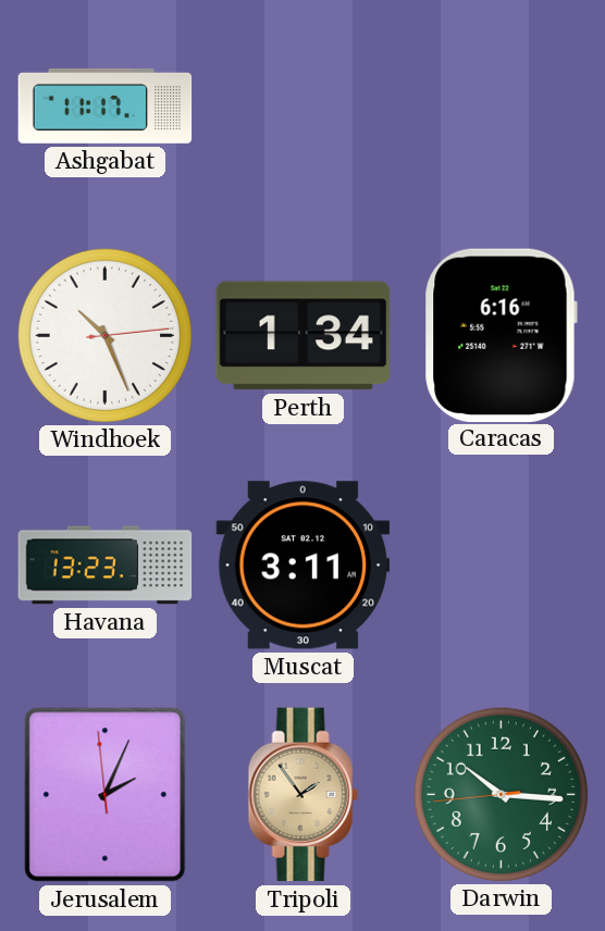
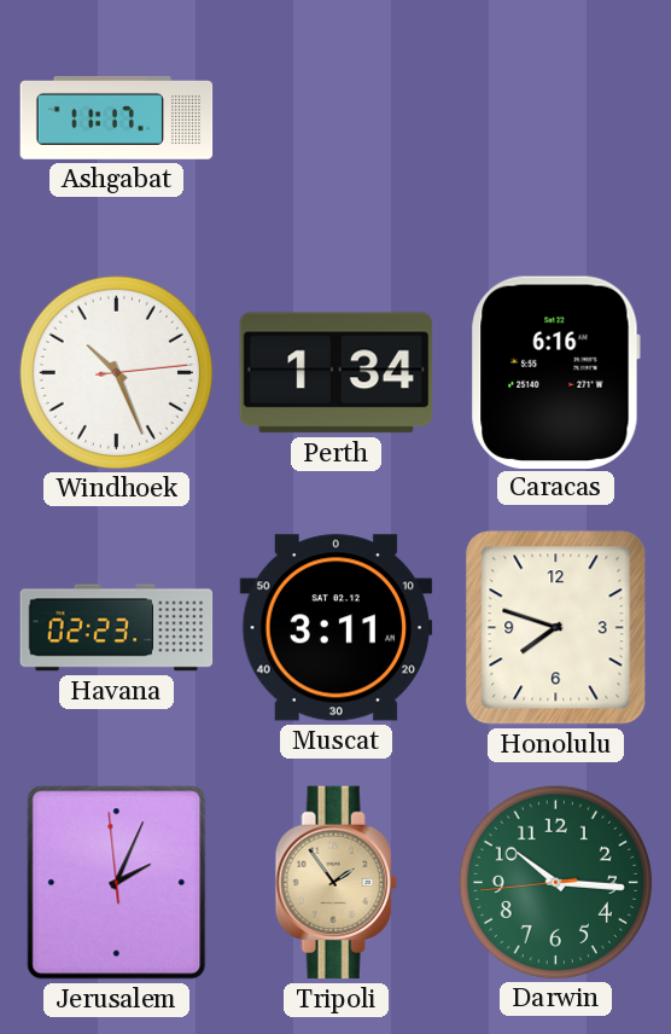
Havana: 13:23 -> 02:23
Honolulu: none -> 7:48
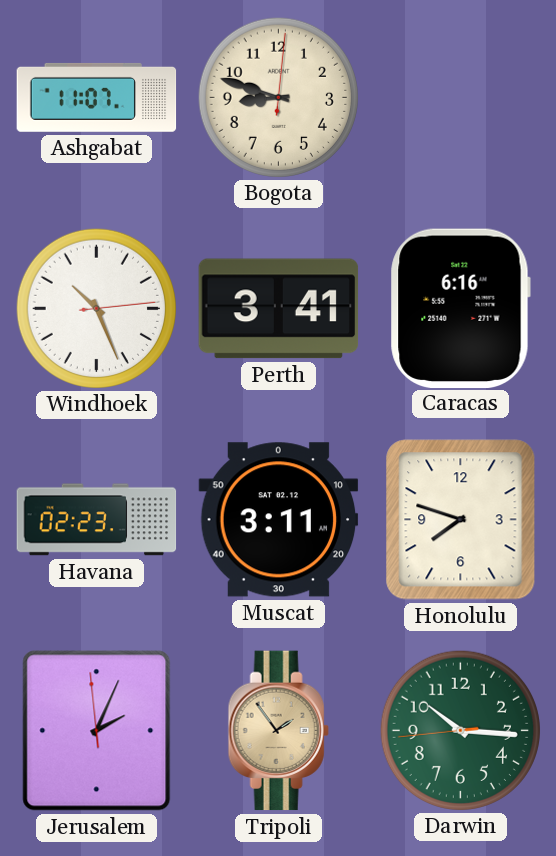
Ashgabat: 11:17 -> 11:07
Bogota: none -> 8:48
Perth: 1:34 -> 3:41
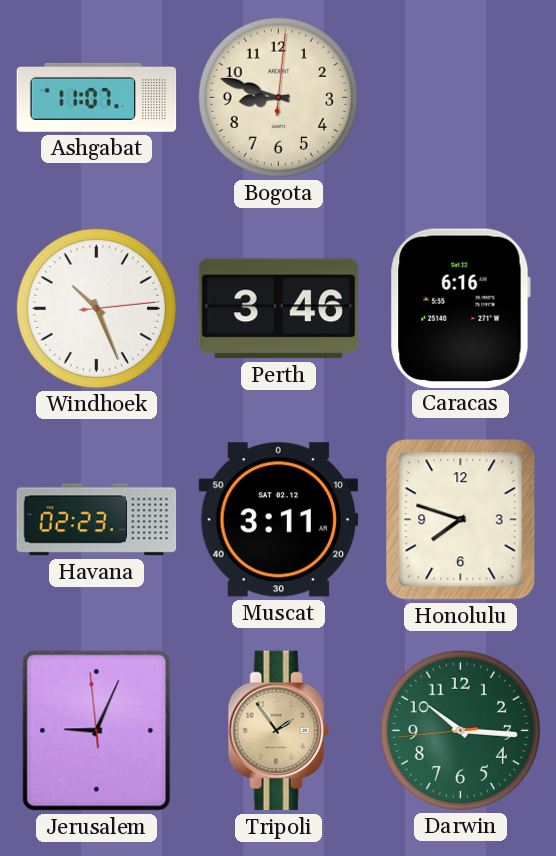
Perth: 3:41 -> 3:46
Jerusalem: 2:03 -> 9:03
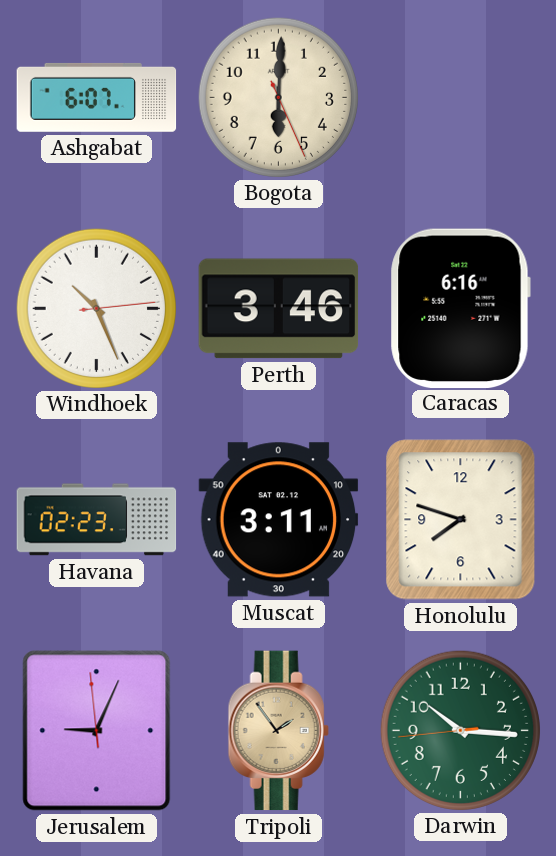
Ashgabat: 11:07 -> 6:07
Bogota: 8:48 -> 6:00
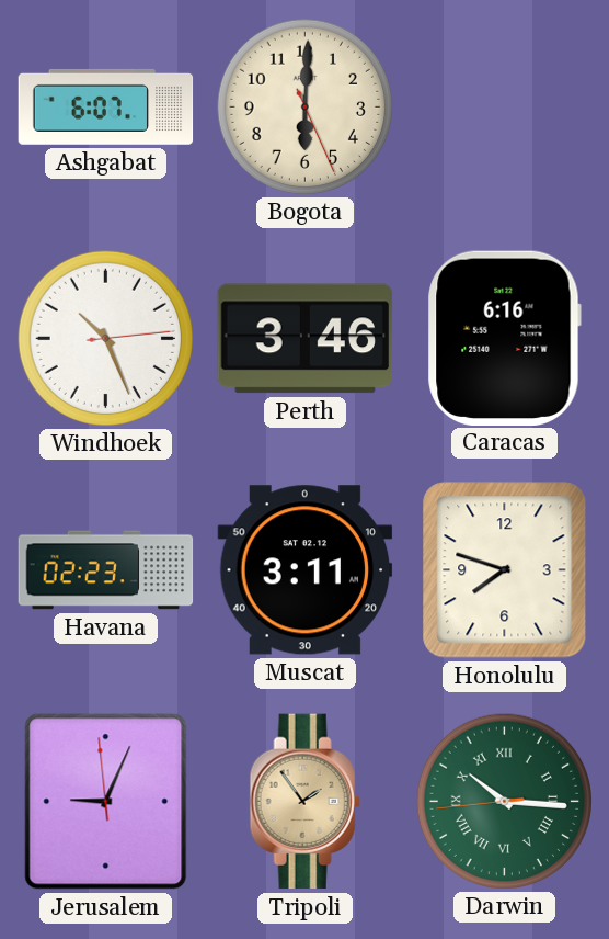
Darwin numerals: Arabic -> Roman
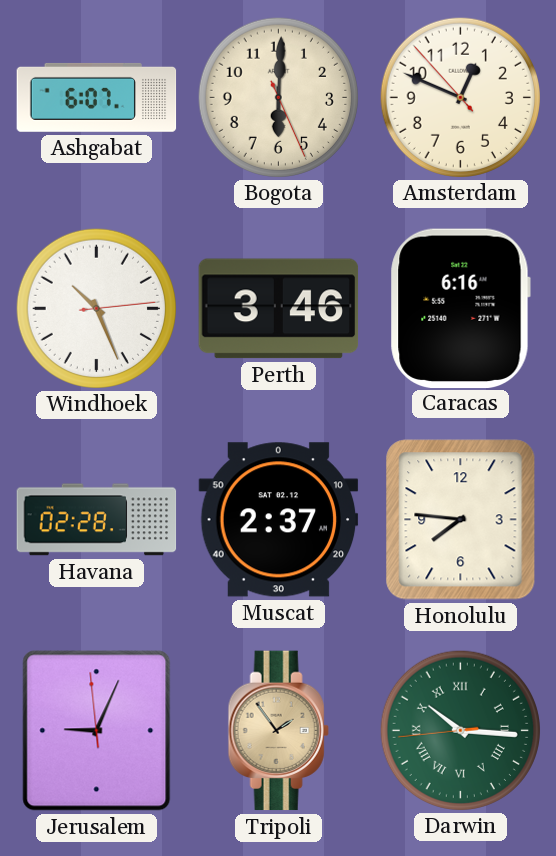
Amsterdam: none -> 12:48
Havana: 02:23 -> 02:28
Muscat: 3:11 -> 2:37
Honolulu: 7:48 -> 7:46
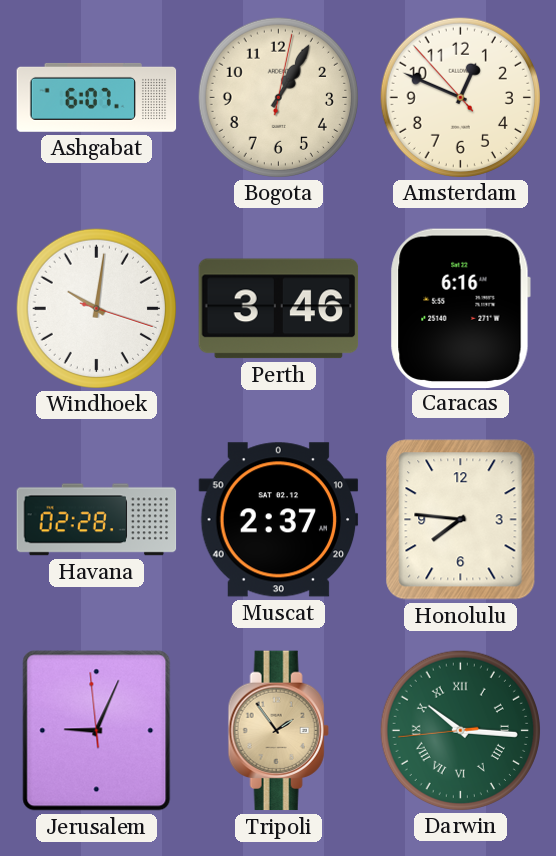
Bogota: 6:00 -> 1:05
Windhoek: 10:26 -> 10:01
